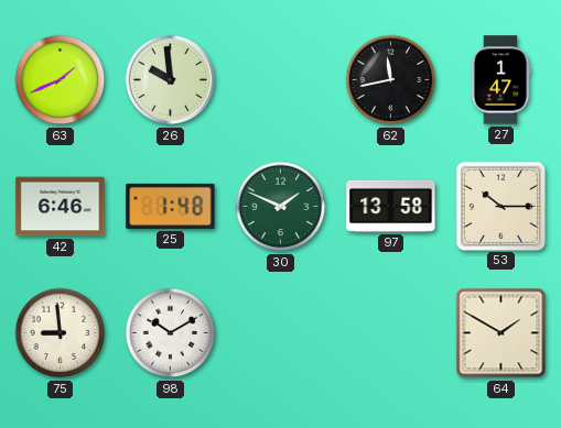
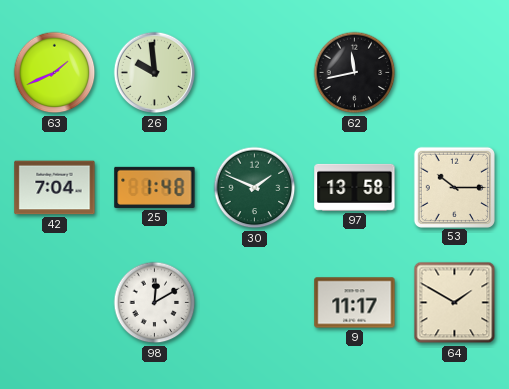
27: 1:47 -> none
42: 6:46 -> 7:04
75: 8:59 -> none
98: 10:10 -> 12:10
9: none -> 11:17
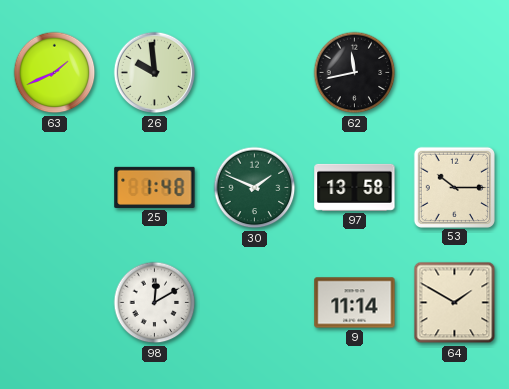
42: 7:04 -> none
9: 11:17 -> 11:14
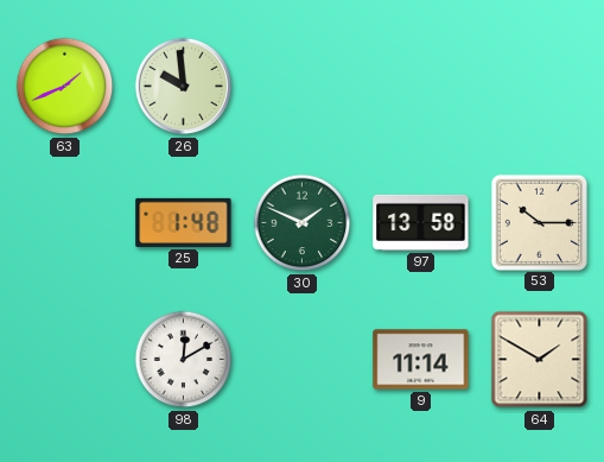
62: 11:43 -> none
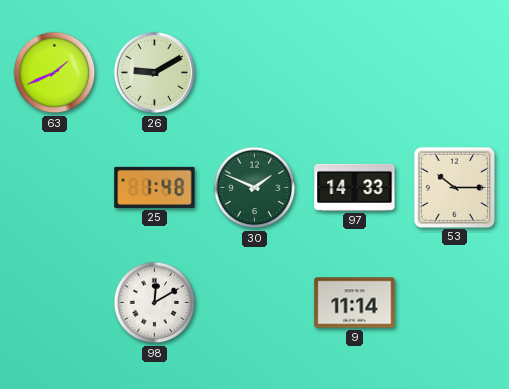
26: 9:59 -> 9:10
97: 13:58 -> 14:33
64: 1:50 -> none
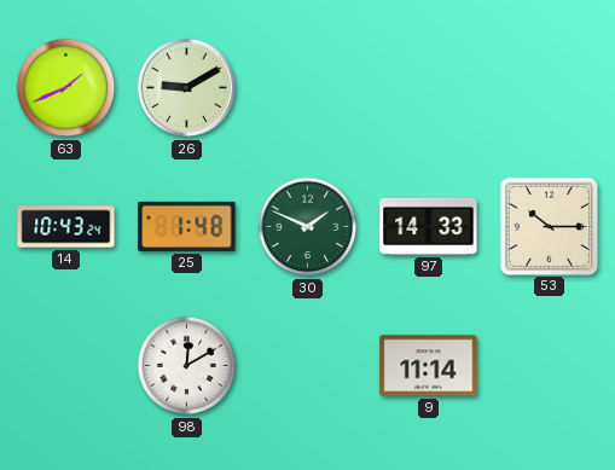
14: none -> 10:43
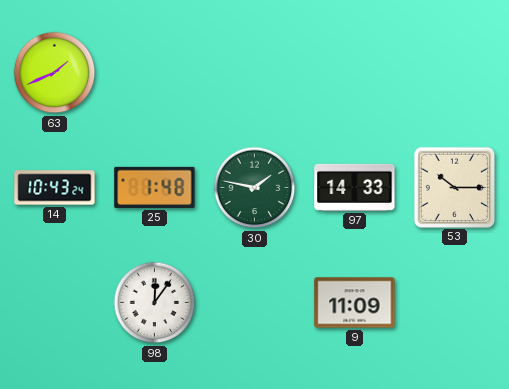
26: 9:10 -> none
30: 1:49 -> 1:47
98: 12:10 -> 12:06
9: 11:14 -> 11:09
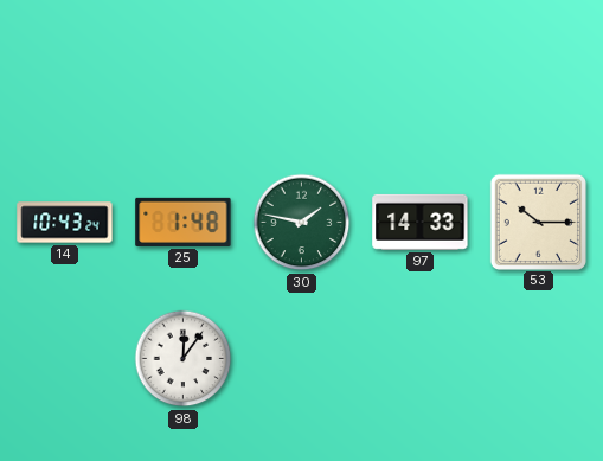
63: 1:41 -> none
9: 11:09 -> none
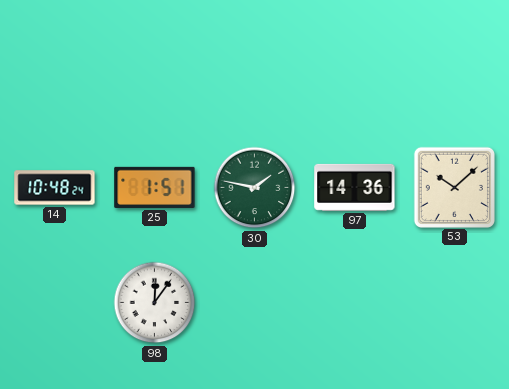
14: 10:43 -> 10:48
25: 1:48 -> 1:51
97: 14:33 -> 14:36
53: 10:15 -> 10:08
